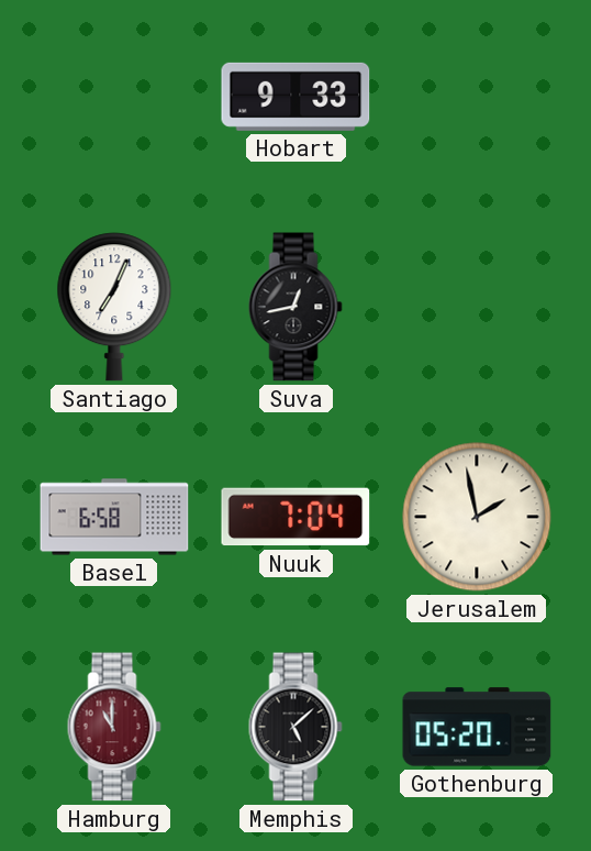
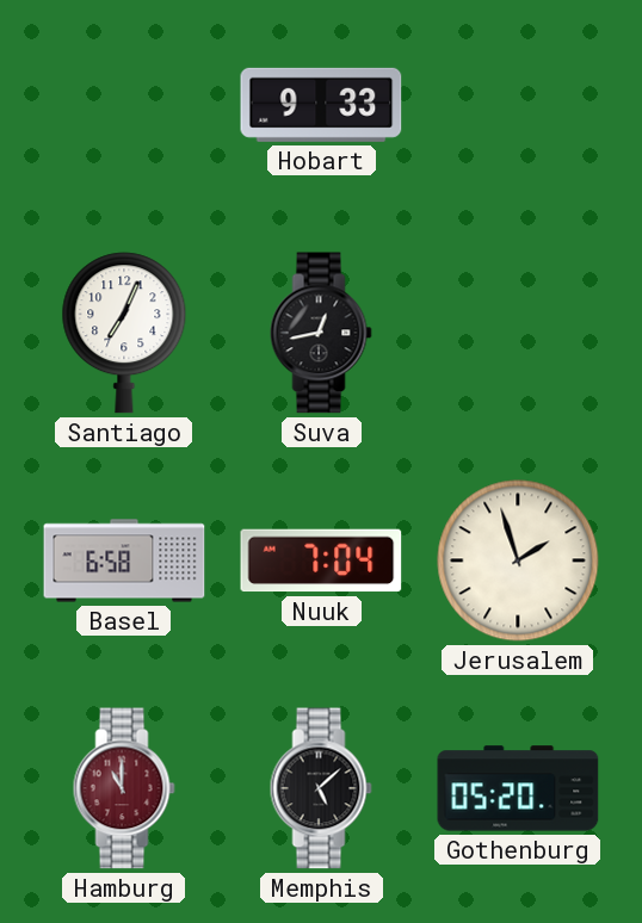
Jerusalem: 1:58 -> 1:57
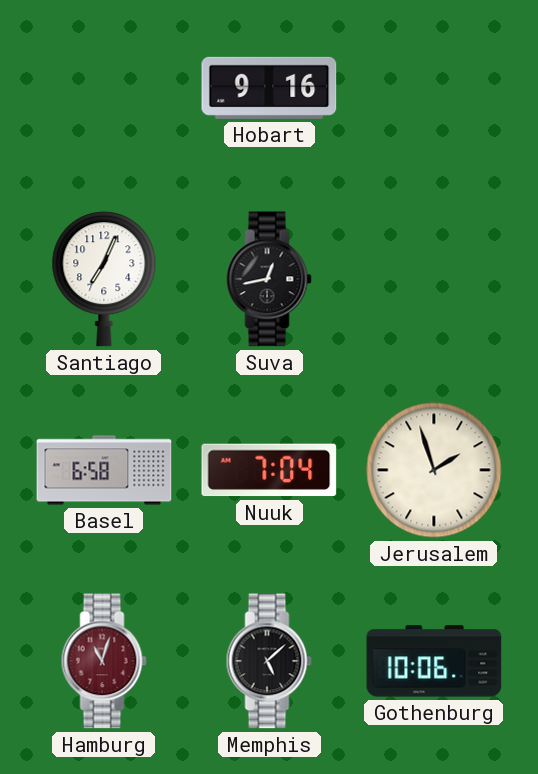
Hobart: 9:33 -> 9:16
Hamburg: 11:00 -> 11:03
Gothenburg: 05:20 -> 10:06
